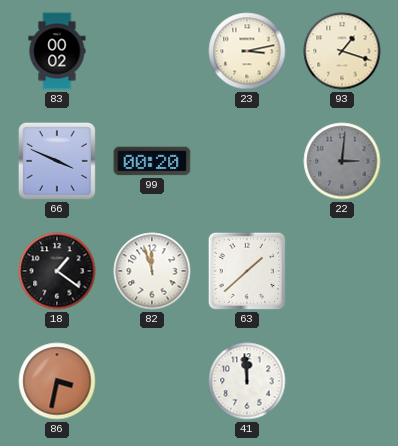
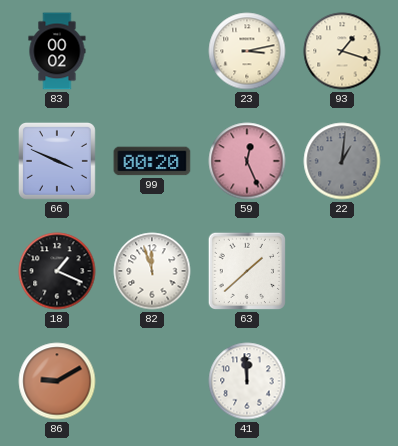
59: none -> 12:26
22: 3:01 -> 1:01
18: 1:21 -> 1:19
86: 3:32 -> 9:10
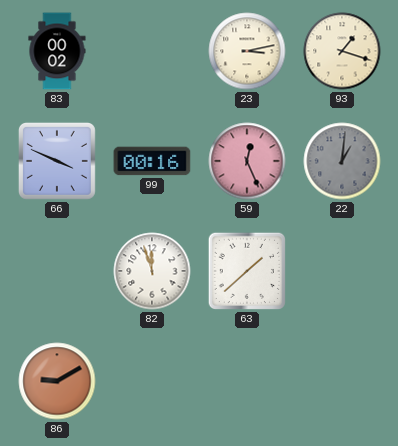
99: 00:20 -> 00:16
18: 1:19 -> none
41: 11:59 -> none
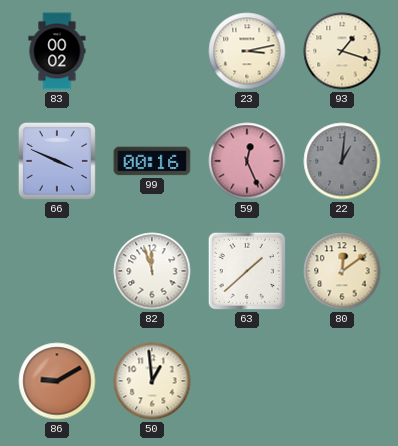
80: none -> 12:09
50: none -> 12:59
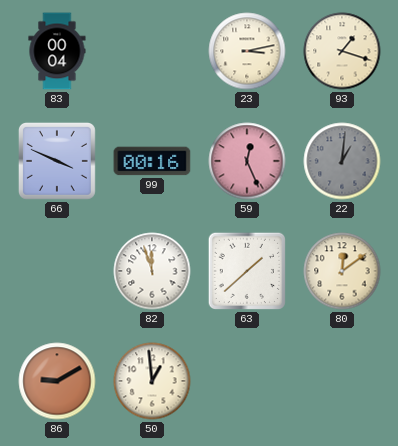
83: 00:02 -> 00:04
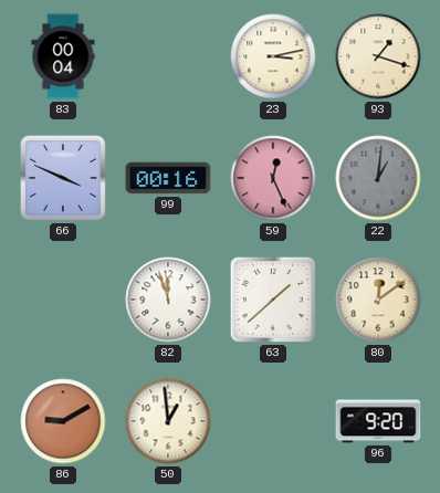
96: none -> 9:20
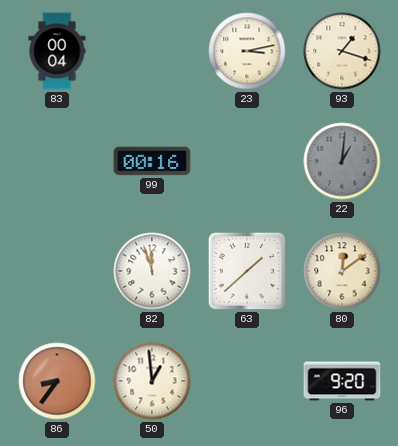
66: 3:49 -> none
59: 12:26 -> none
86: 9:10 -> 8:36
